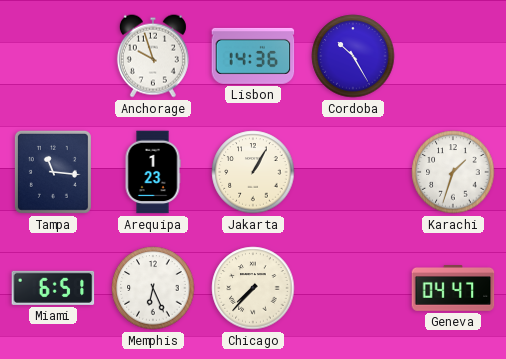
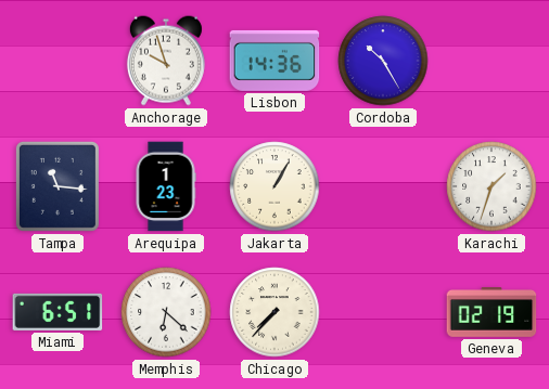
Memphis: 6:26 -> 6:22
Geneva: 04:47 -> 02:19
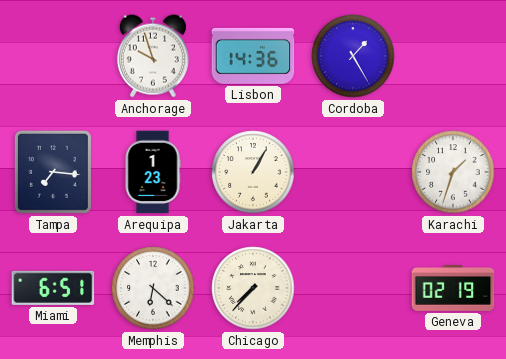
Cordoba: 10:25 -> 1:25
Tampa: 11:16 -> 7:16
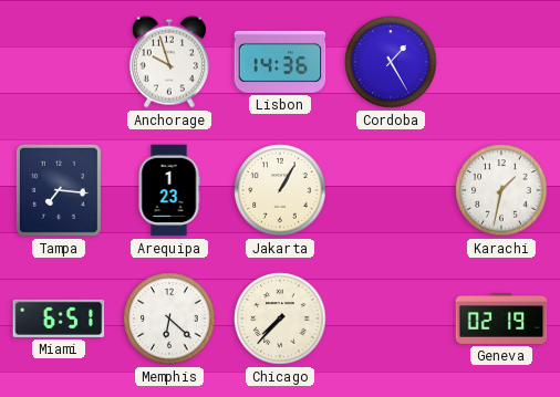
Karachi: 1:33 -> 1:32
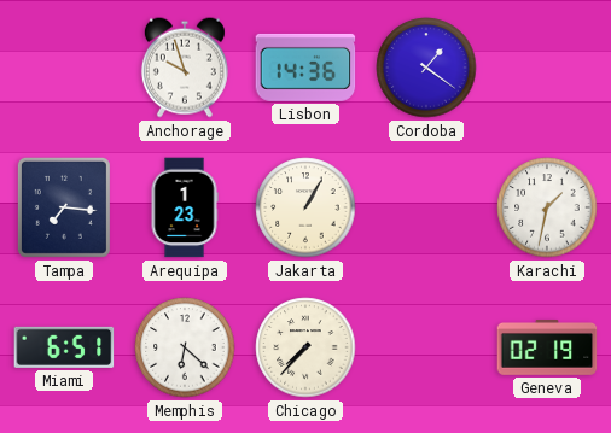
Cordoba: 1:25 -> 1:21
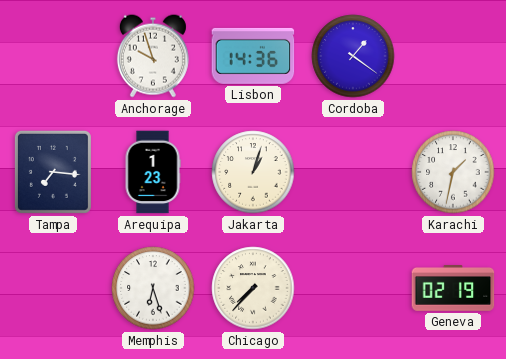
Jakarta: 1:05 -> 1:03
Miami: 6:51 -> none
Memphis: 6:22 -> 6:27
